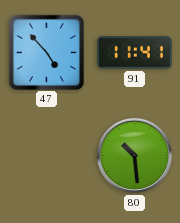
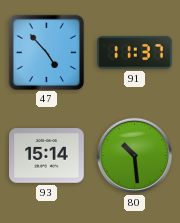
91: 11:41 -> 11:37
93: none -> 15:14
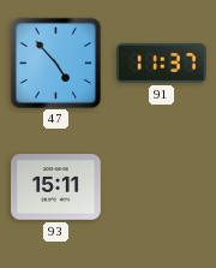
93: 15:14 -> 15:11
80: 10:29 -> none
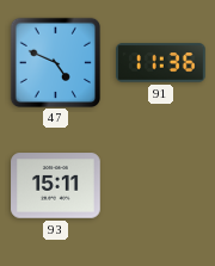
47: 4:53 -> 4:49
91: 11:37 -> 11:36
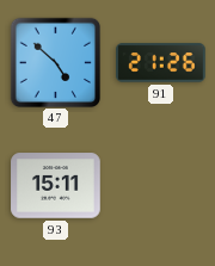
47: 4:49 -> 4:52
91: 11:36 -> 21:26
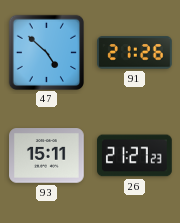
26: none -> 21:27
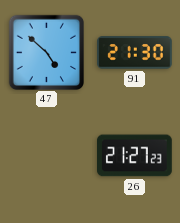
91: 21:26 -> 21:30
93: 15:11 -> none
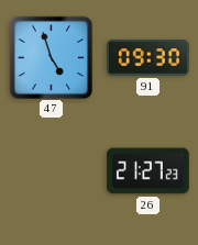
47: 4:52 -> 4:57
91: 21:30 -> 09:30
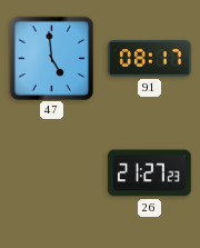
47: 4:57 -> 4:59
91: 09:30 -> 08:17
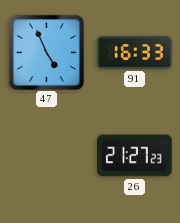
47: 4:59 -> 4:56
91: 08:17 -> 16:33
